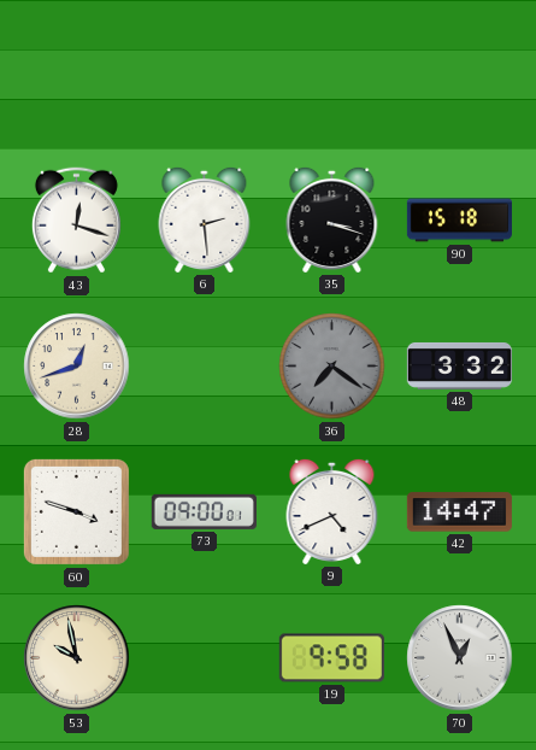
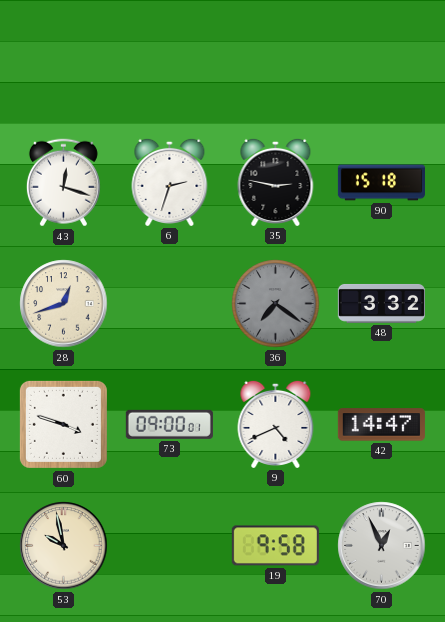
6: 2:29 -> 2:33
35: 3:18 -> 2:47
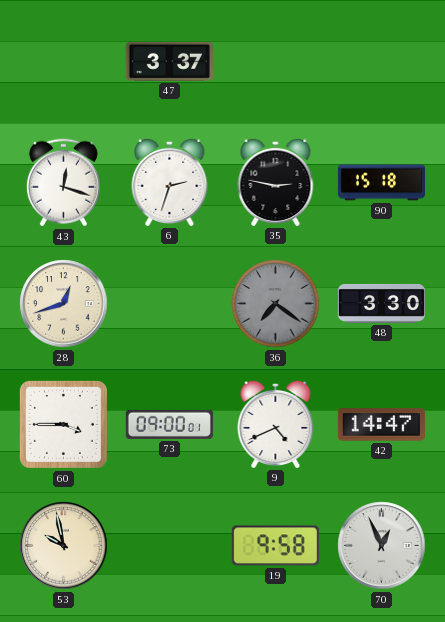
47: none -> 3:37
48: 3:32 -> 3:30
60: 3:48 -> 3:45
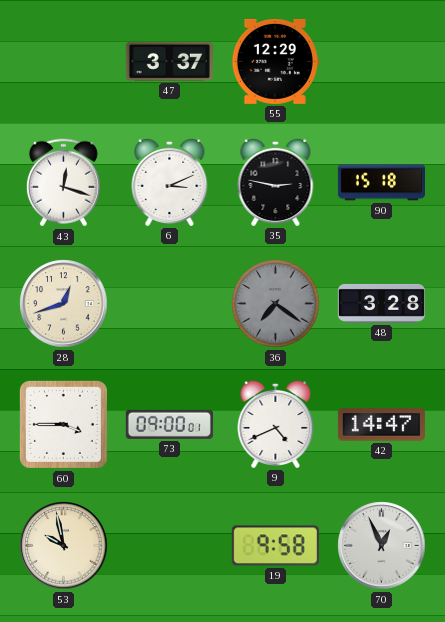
55: none -> 12:29
6: 2:33 -> 3:11
48: 3:30 -> 3:28
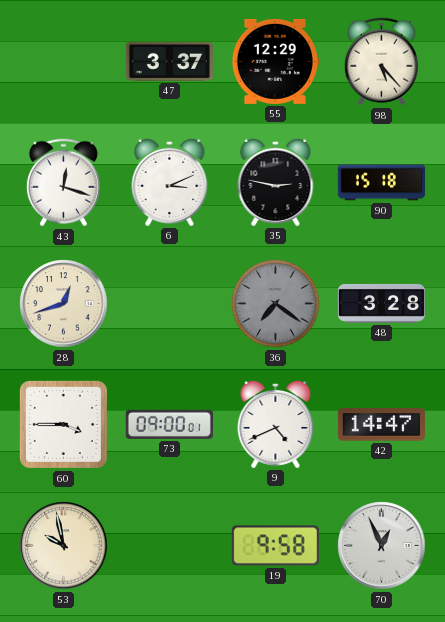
98: none -> 5:23
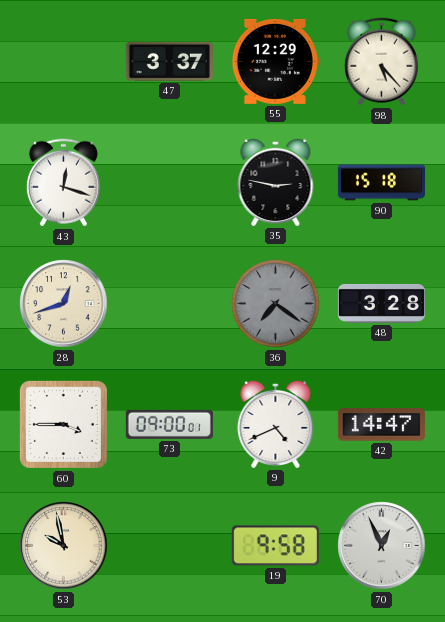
6: 3:11 -> none
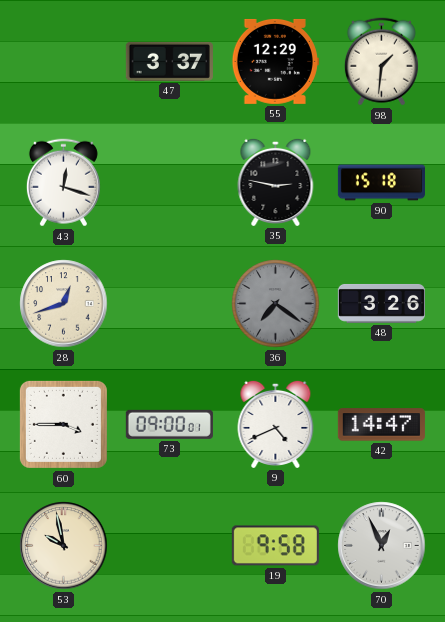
98: 5:23 -> 1:31
48: 3:28 -> 3:26
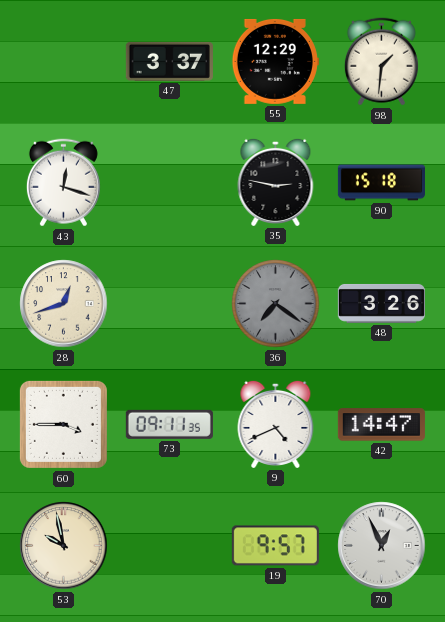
73: 09:00 -> 09:11
19: 9:58 -> 9:57
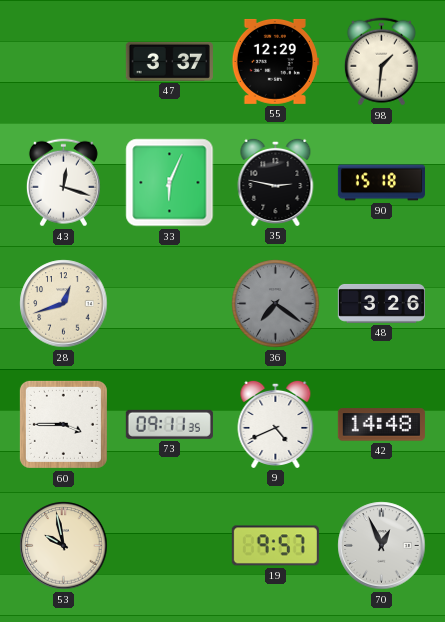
33: none -> 6:04
42: 14:47 -> 14:48
